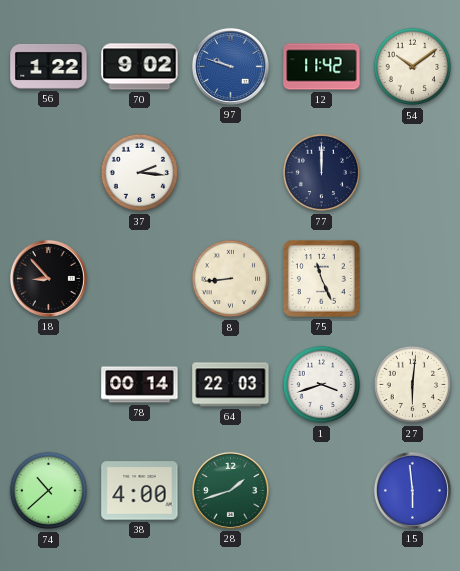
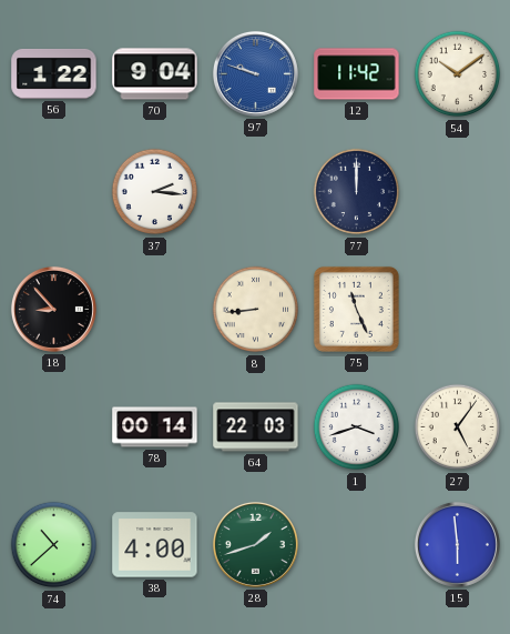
70: 9:02 -> 9:04
27: 6:01 -> 5:06
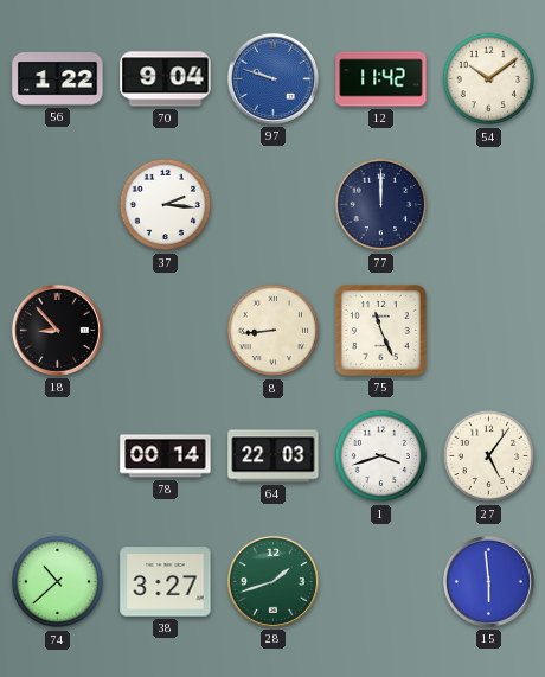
38: 4:00 -> 3:27
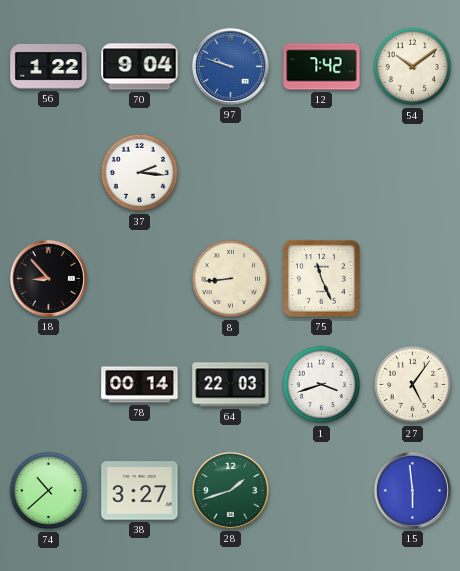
12: 11:42 -> 7:42
77: 12:00 -> none
